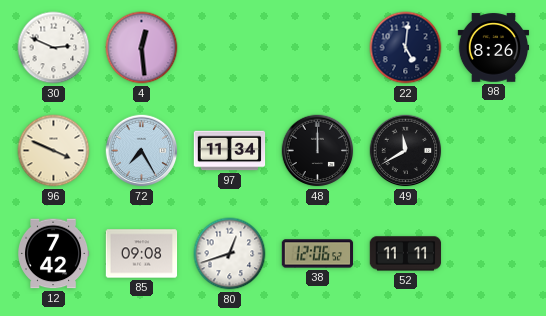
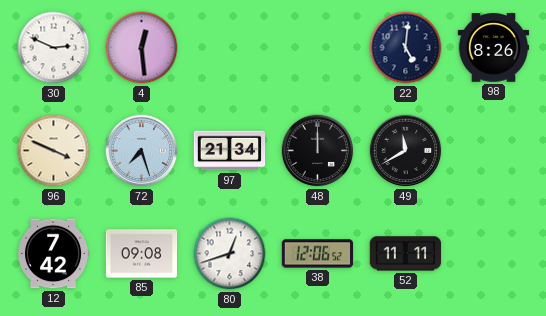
72: 7:25 -> 7:27
97: 11:34 -> 21:34
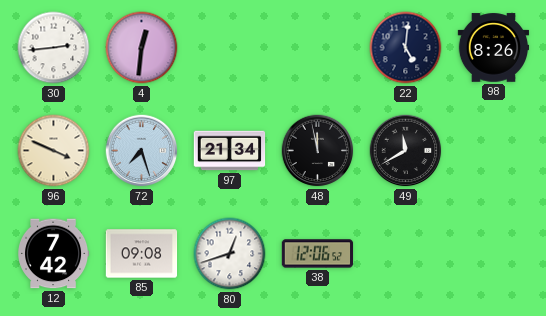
30: 2:49 -> 2:44
4: 12:29 -> 12:31
48: 12:00 -> 11:58
52: 11:11 -> none
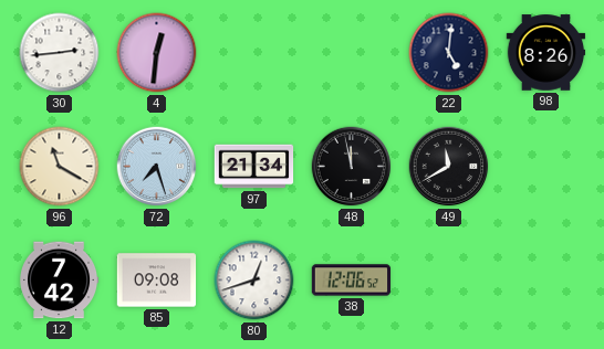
96: 3:49 -> 11:20
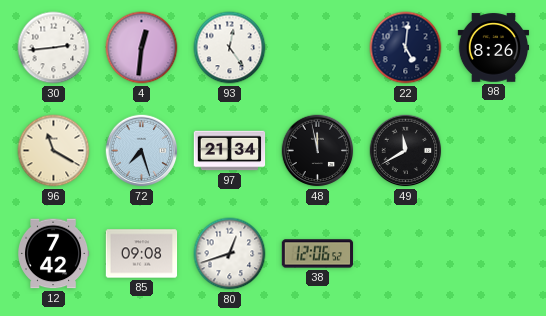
93: none -> 12:24
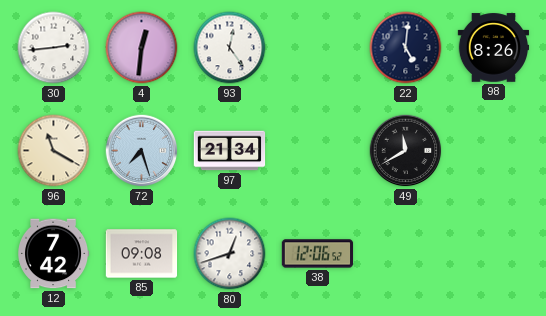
48: 11:58 -> none
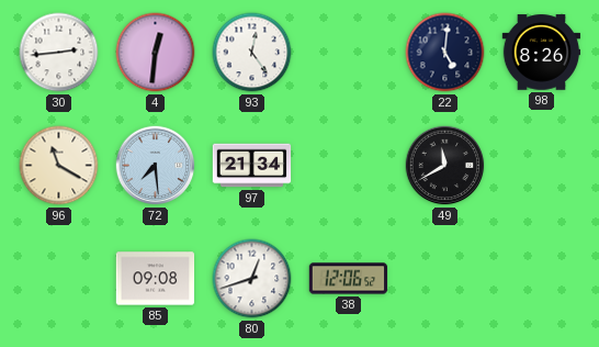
72: 7:27 -> 7:29
12: 7:42 -> none
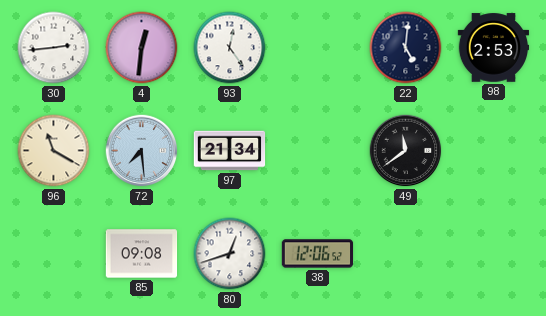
98: 8:26 -> 2:53
49: 11:40 -> 11:39
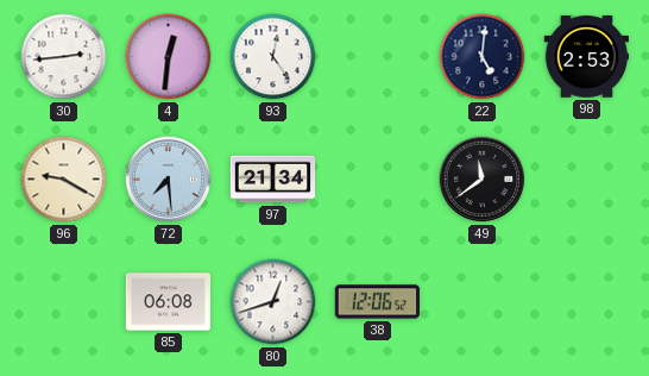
96: 11:20 -> 9:20
85: 09:08 -> 06:08
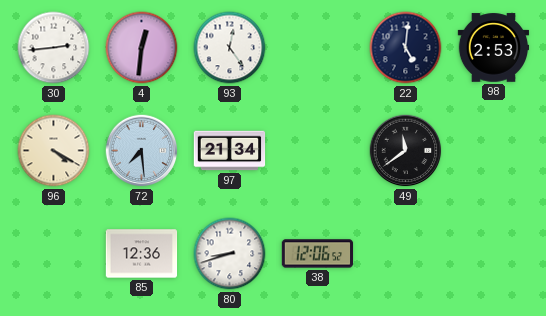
96: 9:20 -> 4:20
85: 06:08 -> 12:36
80: 12:42 -> 8:42
